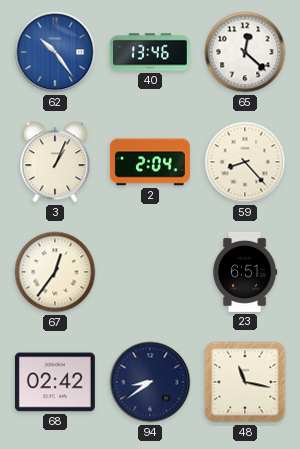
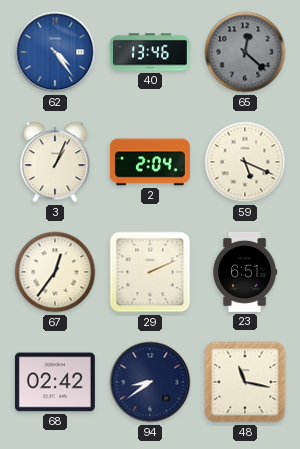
62: 10:24 -> 4:24
65 dial: white -> grey
59: 8:23 -> 5:19
29: none -> 2:11
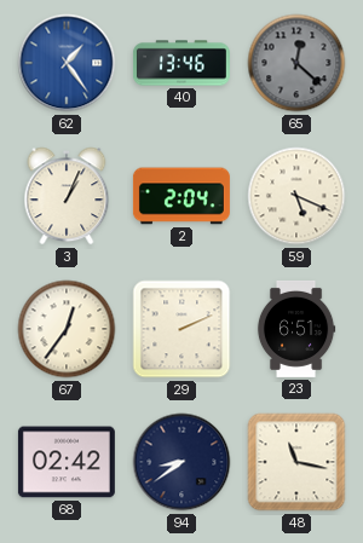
62: 4:24 -> 1:24
